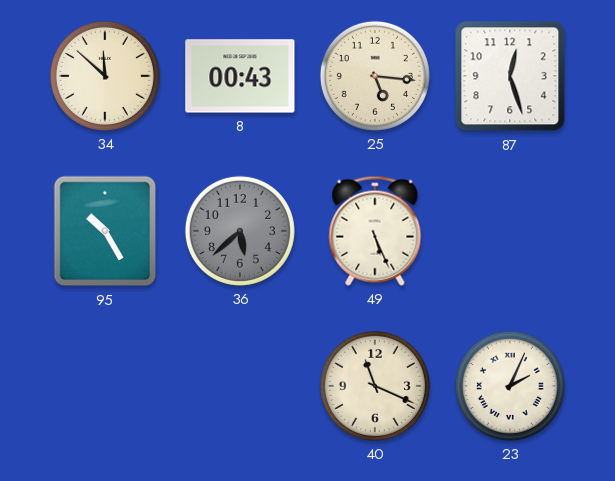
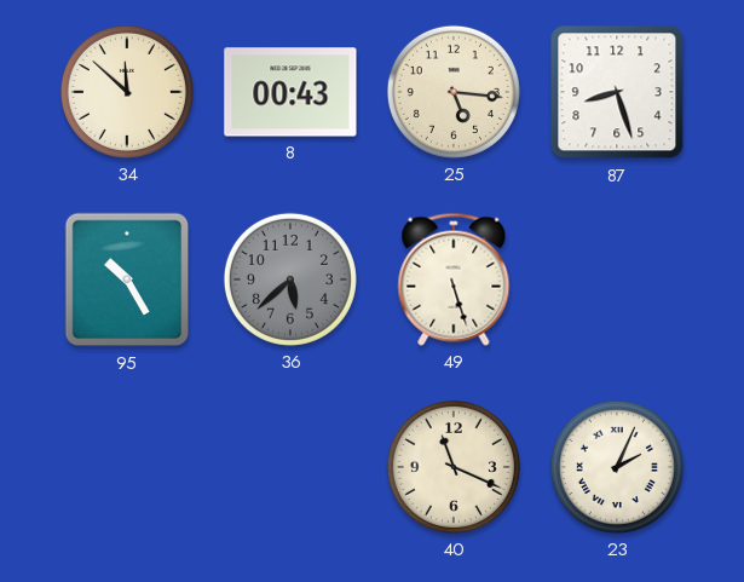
87: 12:27 -> 8:27
49: 5:26 -> 5:27
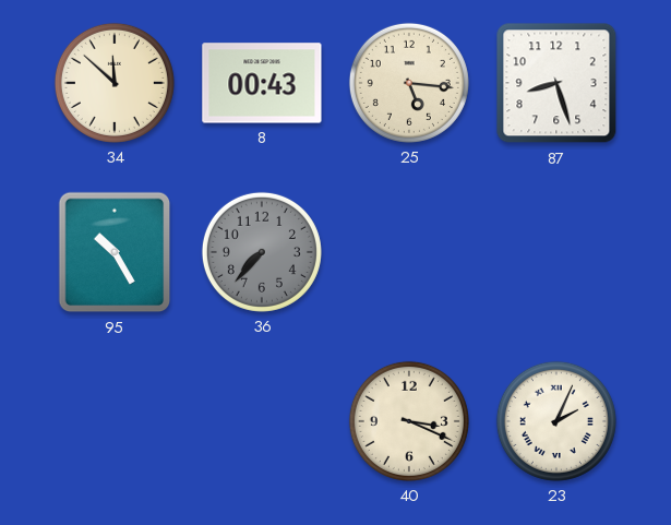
36: 5:38 -> 7:37
49: 5:27 -> none
40: 11:19 -> 3:19
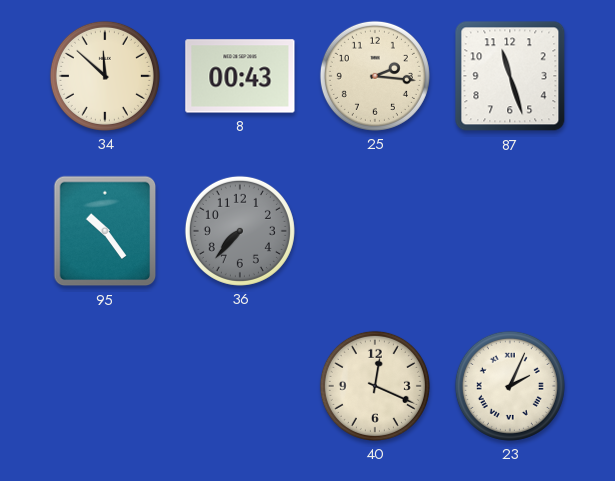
25: 5:16 -> 2:16
87: 8:27 -> 11:27
95: 10:25 -> 10:24
40: 3:19 -> 12:19
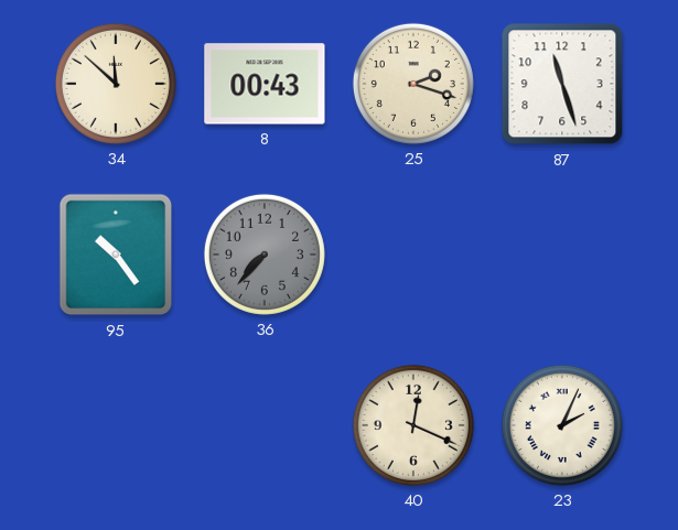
25: 2:16 -> 2:18
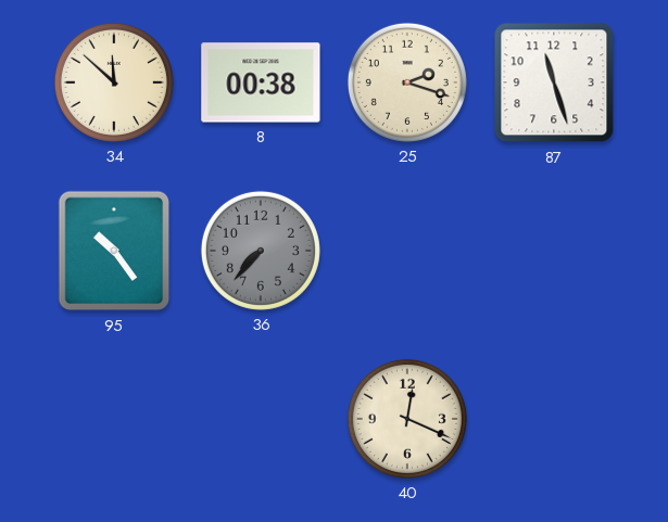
8: 00:43 -> 00:38
23: 2:04 -> none
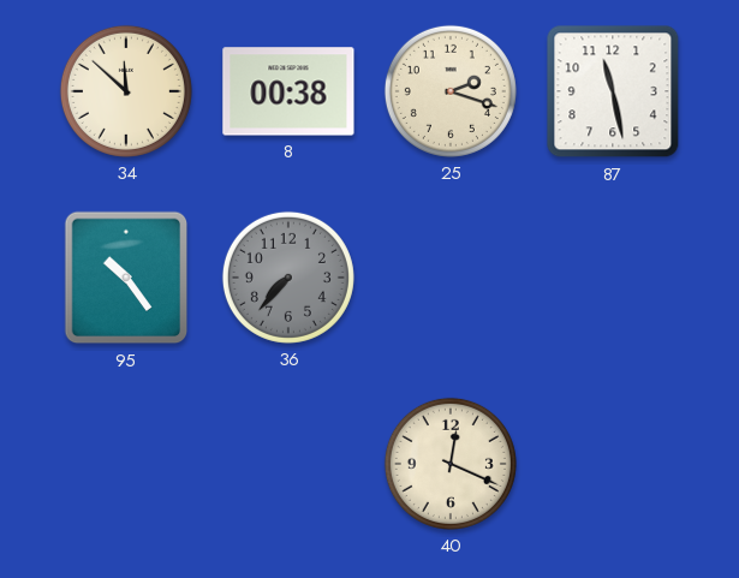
87: 11:27 -> 11:28
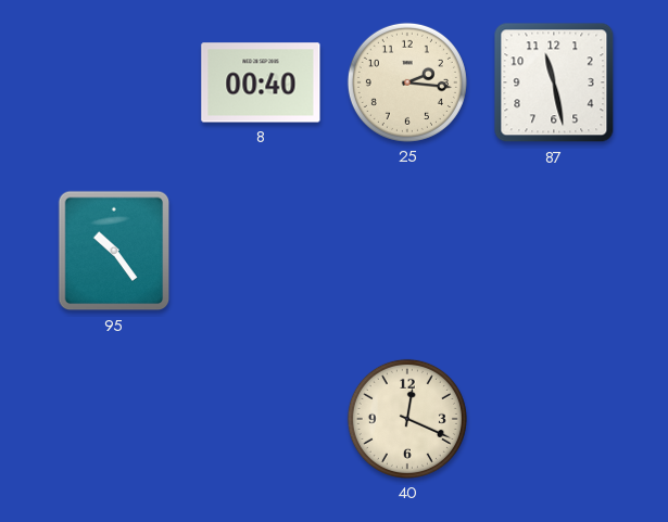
34: 11:52 -> none
8: 00:38 -> 00:40
25: 2:18 -> 2:16
36: 7:37 -> none
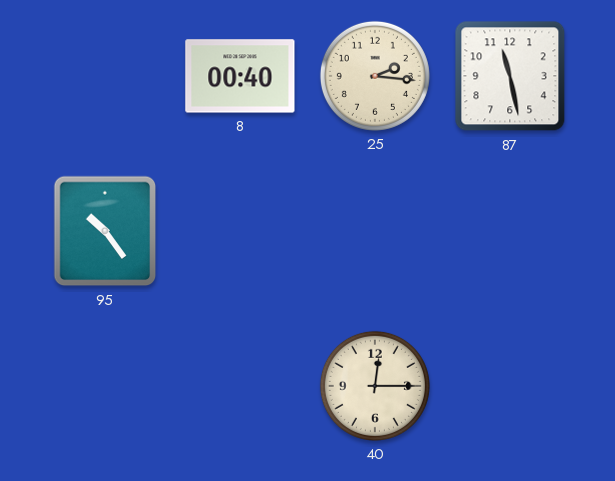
40: 12:19 -> 12:15
